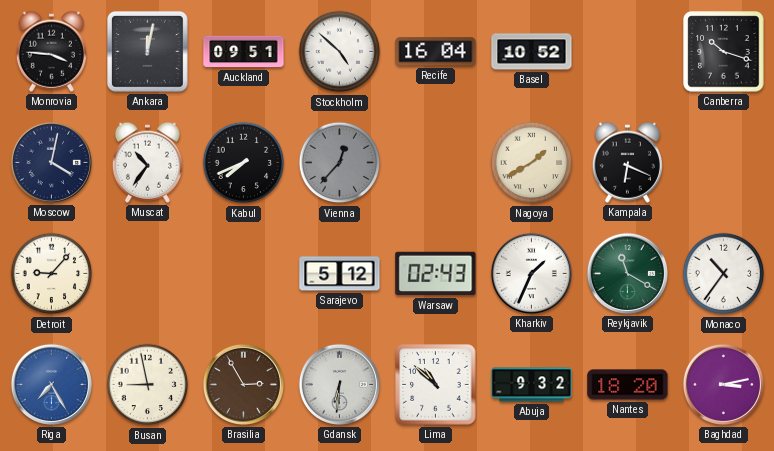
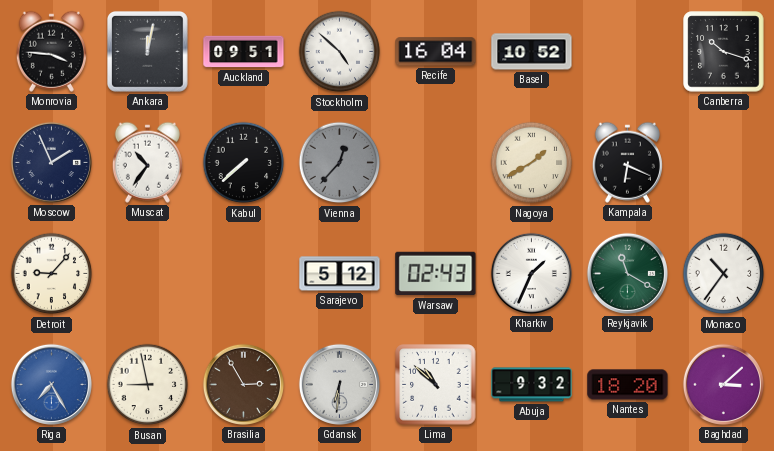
Moscow: 4:02 -> 1:56
Kabul: 7:41 -> 7:38
Baghdad: 3:13 -> 3:08
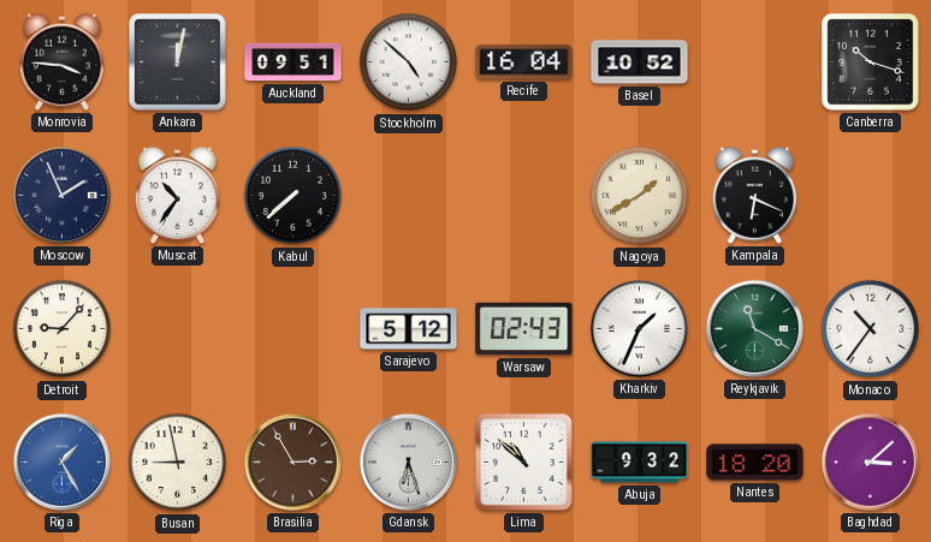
Vienna: 12:37 -> none
Riga: 7:25 -> 1:25
Gdansk: 6:31 -> 6:27
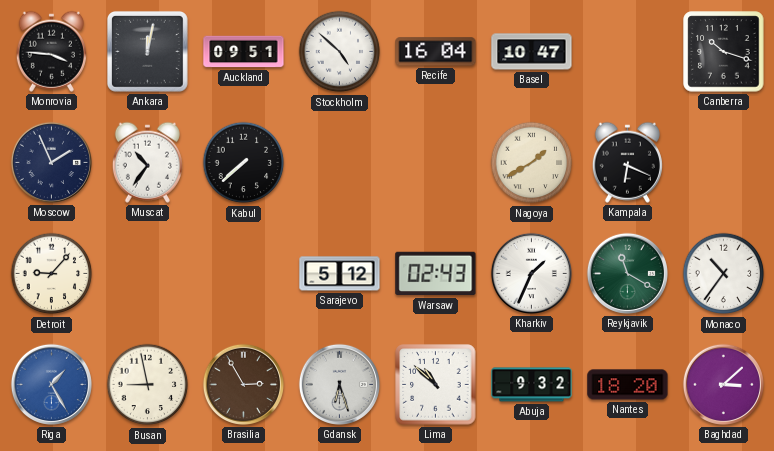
Basel: 10:52 -> 10:47
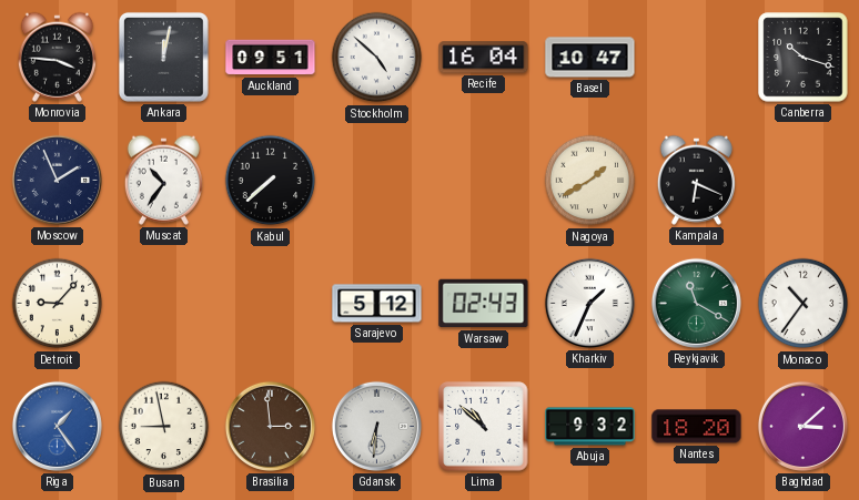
Riga: 1:25 -> 1:24
Brasilia: 2:55 -> 2:59
Gdansk: 6:27 -> 6:31
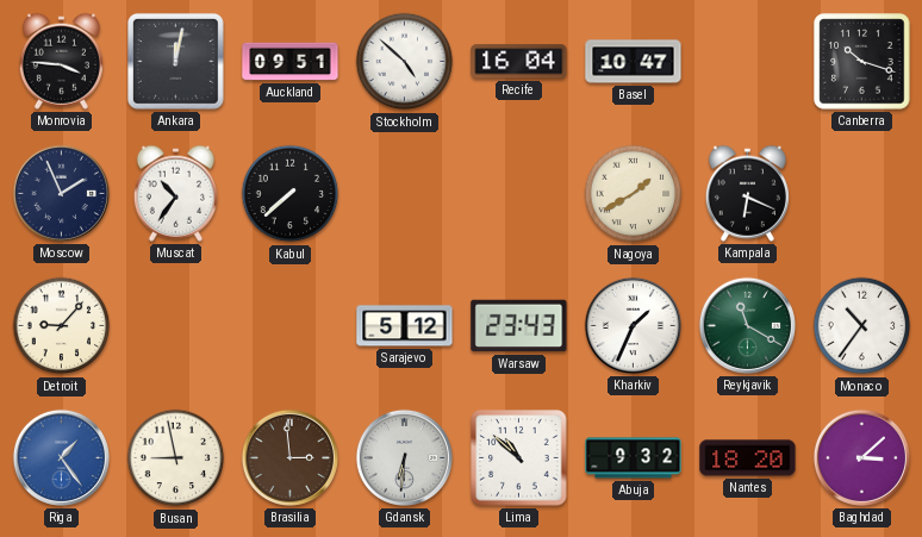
Warsaw: 02:43 -> 23:43
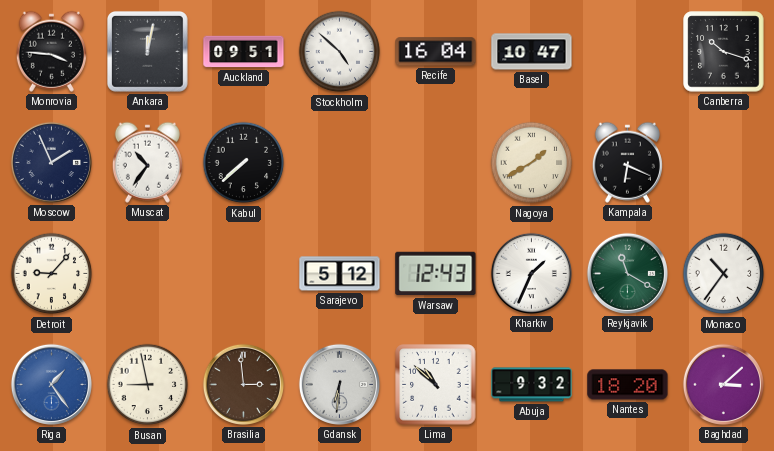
Warsaw: 23:43 -> 12:43
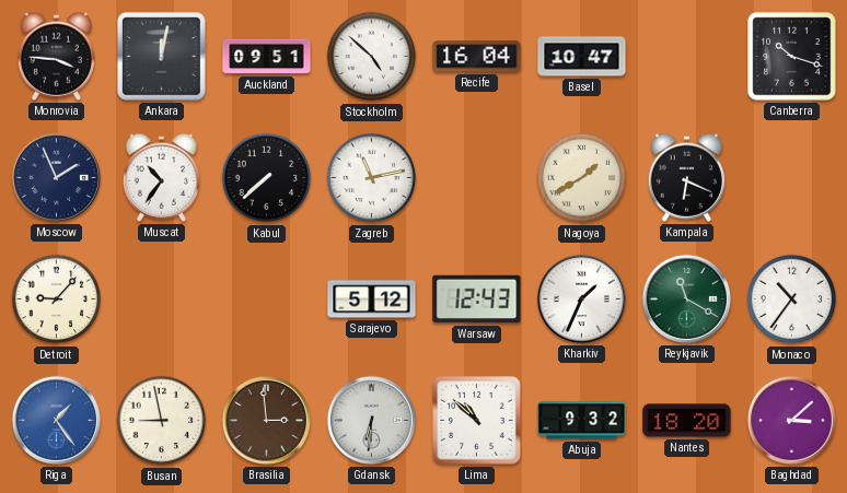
Zagreb: none -> 11:13
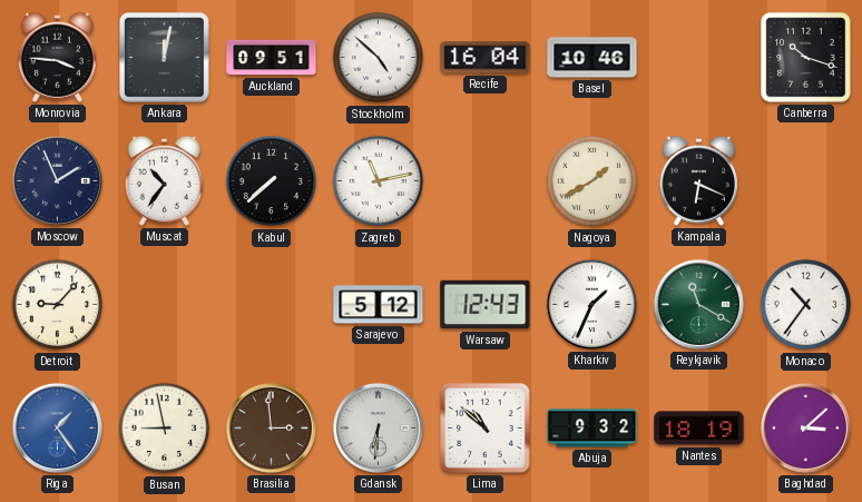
Basel: 10:47 -> 10:46
Nantes: 18:20 -> 18:19
